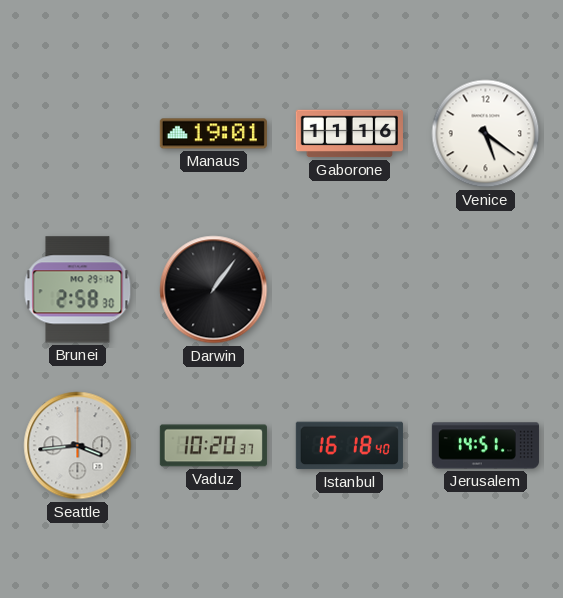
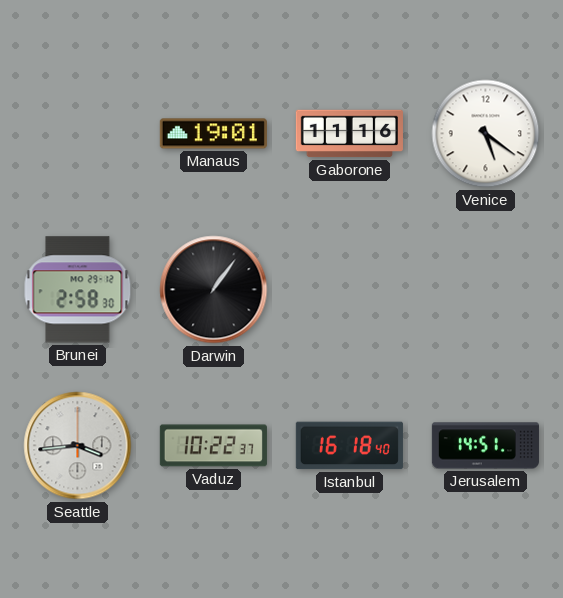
Vaduz: 10:20 -> 10:22
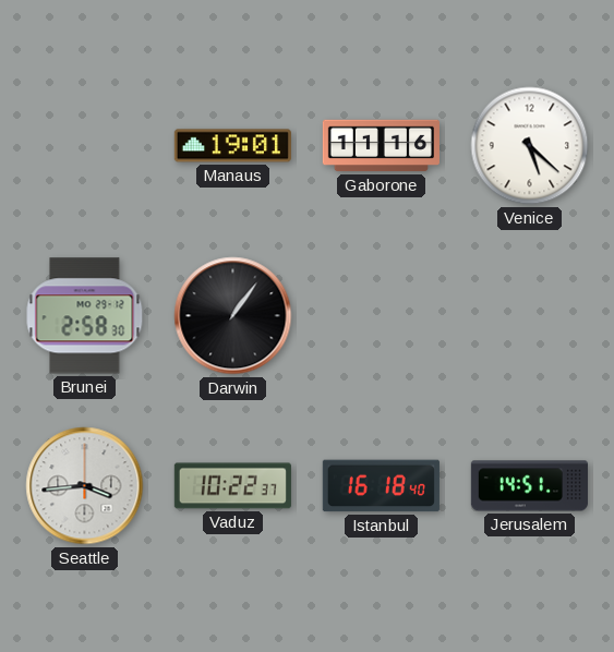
Venice: 5:21 -> 5:22
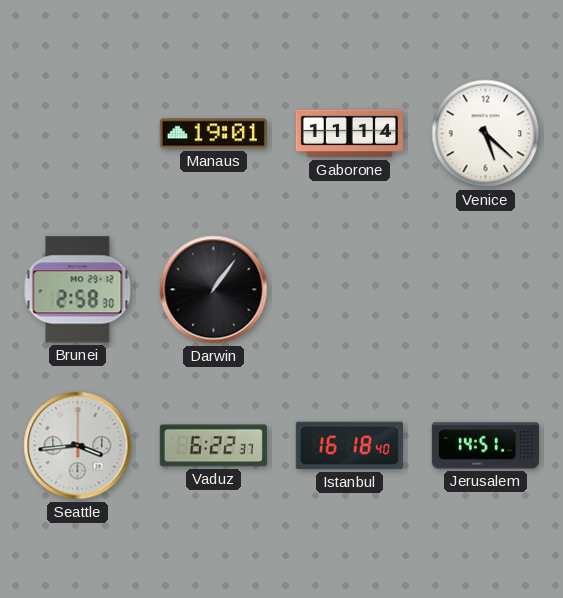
Gaborone: 11:16 -> 11:14
Vaduz: 10:22 -> 6:22
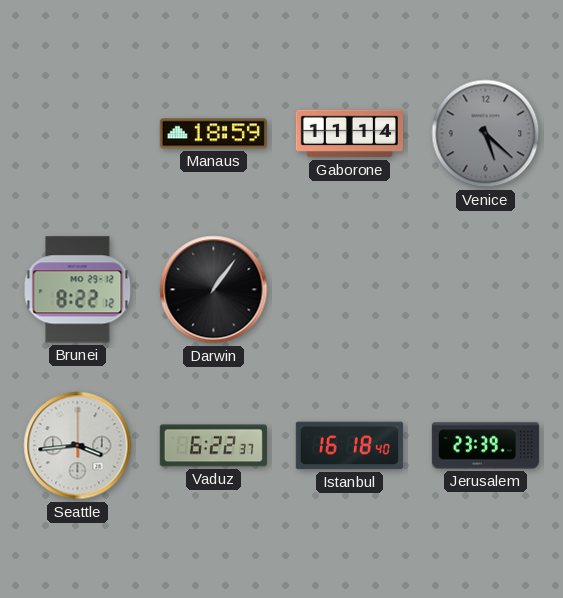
Manaus: 19:01 -> 18:59
Venice dial: white -> grey
Brunei: 2:58 -> 8:22
Jerusalem: 14:51 -> 23:39
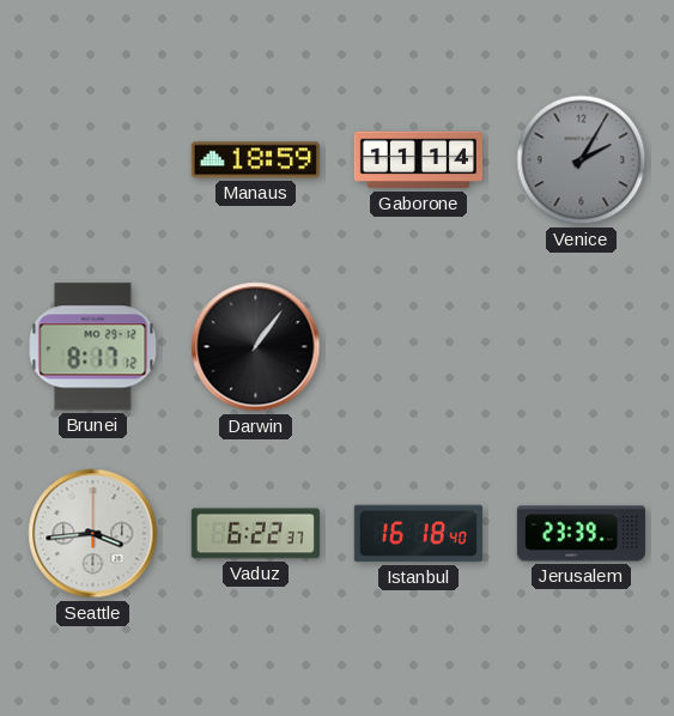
Venice: 5:22 -> 2:05
Brunei: 8:22 -> 8:17
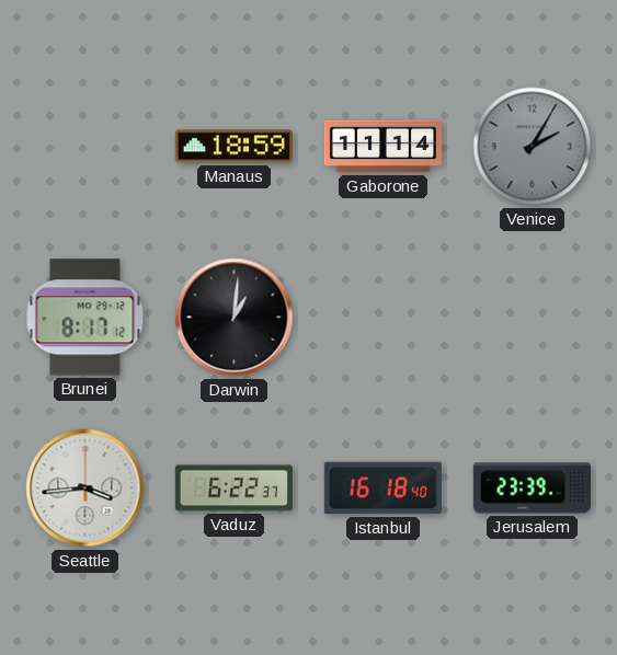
Darwin: 1:06 -> 1:01
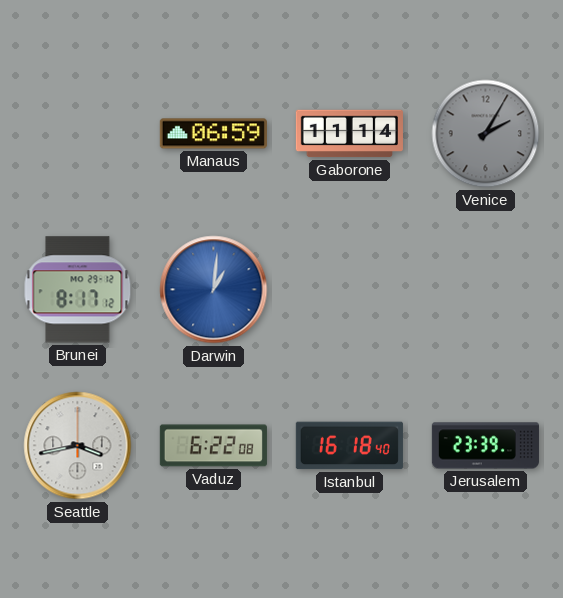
Manaus: 18:59 -> 06:59
Darwin dial: black -> blue
Seattle: 3:44 -> 3:43
Vaduz: 6:22:37 -> 6:22:08
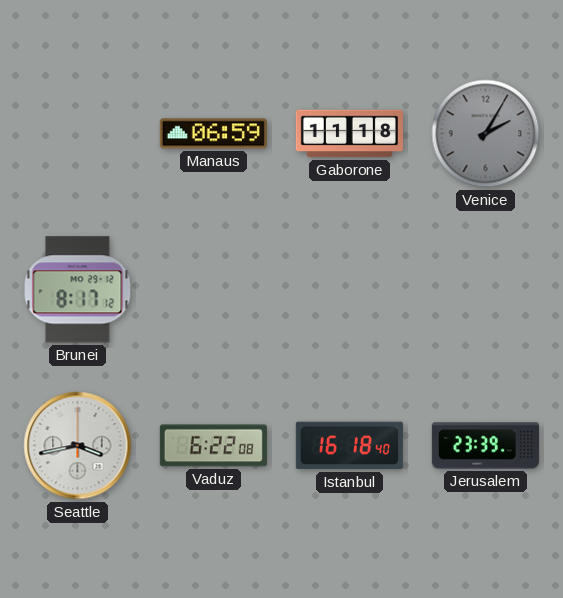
Gaborone: 11:14 -> 11:18
Darwin: 1:01 -> none
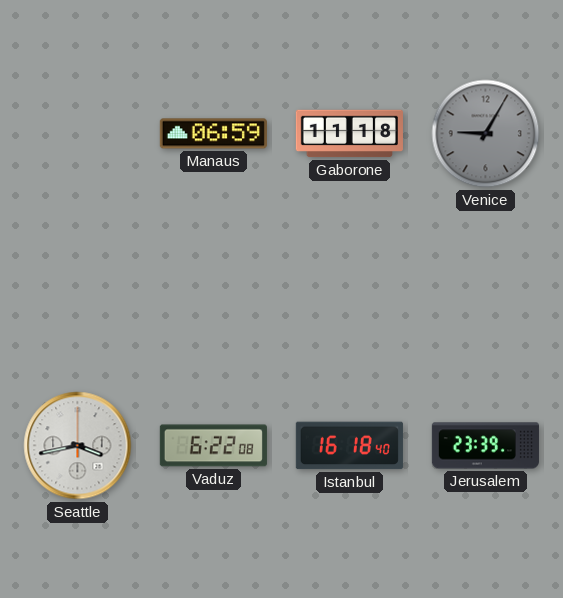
Venice: 2:05 -> 9:05
Brunei: 8:17 -> none
